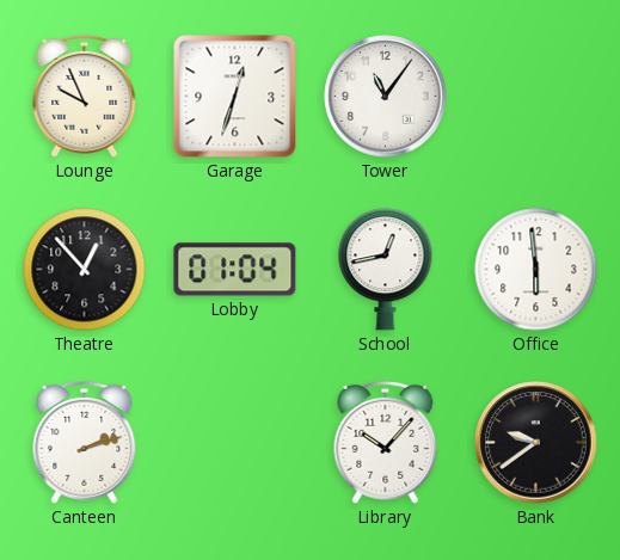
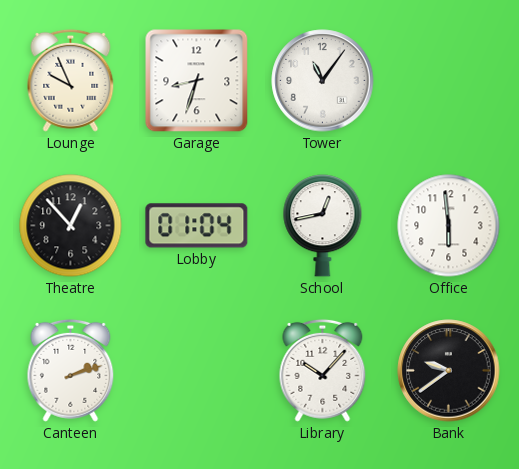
Garage: 12:33 -> 8:33
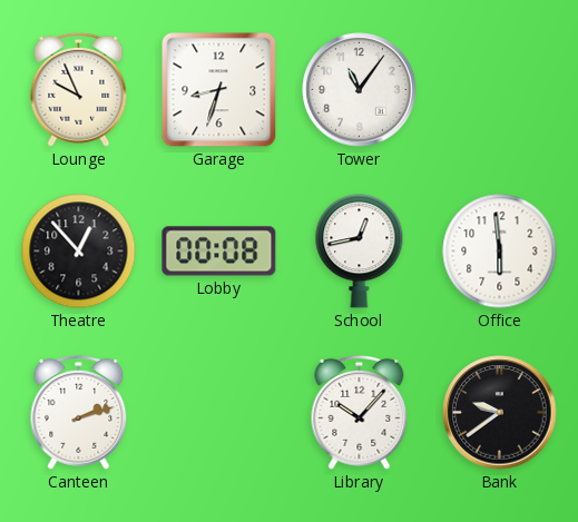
Lobby: 01:04 -> 00:08
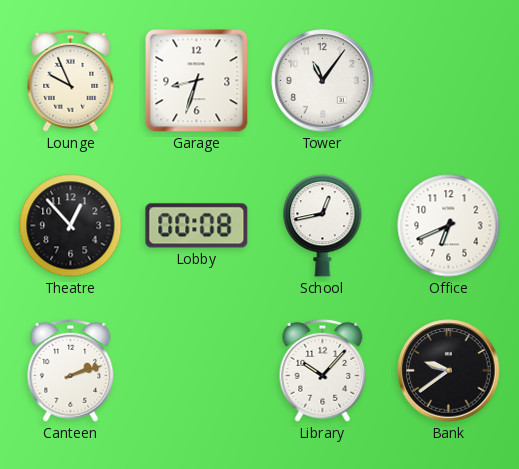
Office: 5:59 -> 6:41
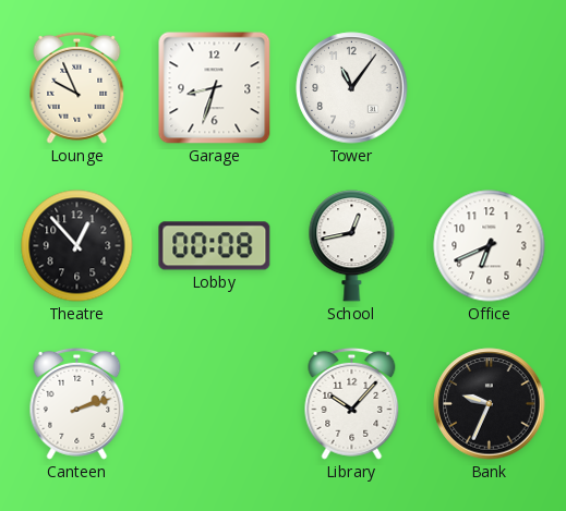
Bank: 9:39 -> 9:34
